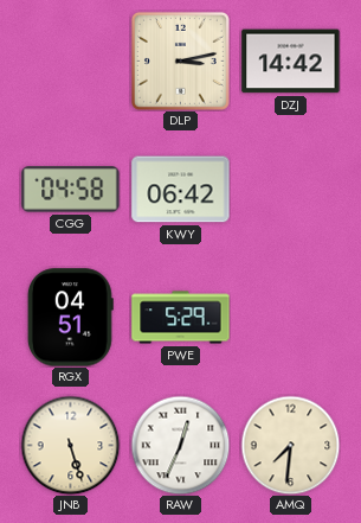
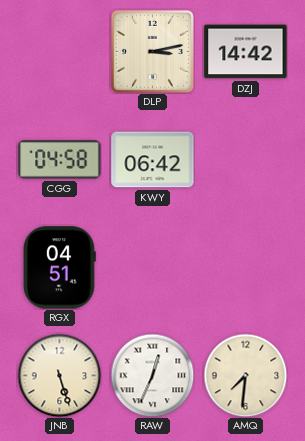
PWE: 5:29 -> none
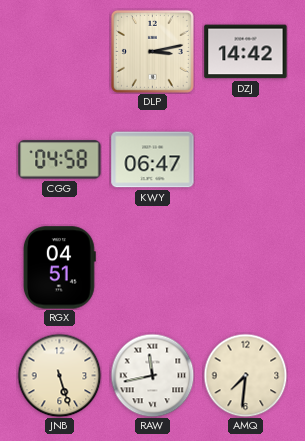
KWY: 06:42 -> 06:47
RAW: 12:34 -> 11:43
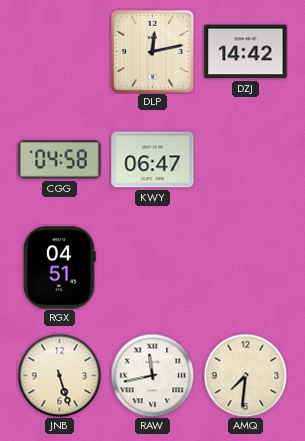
DLP: 3:13 -> 12:13
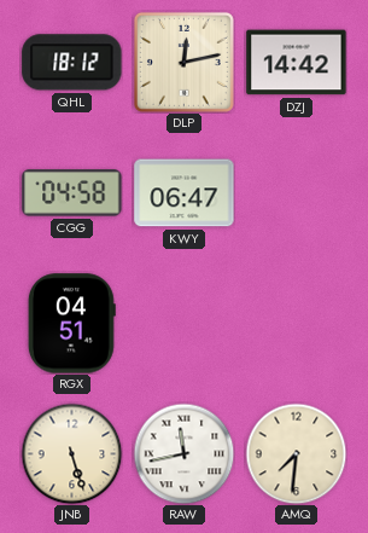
QHL: none -> 18:12
